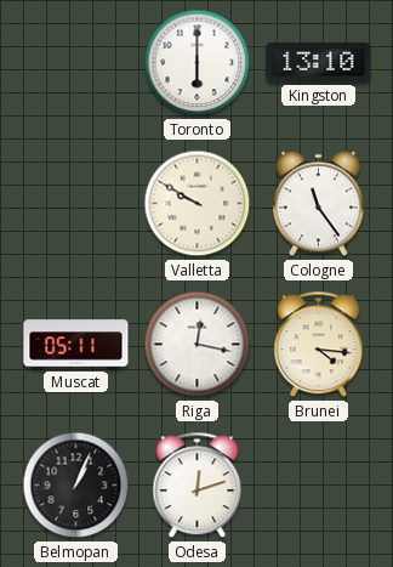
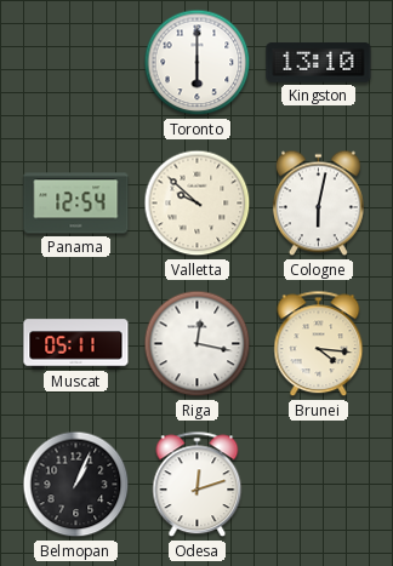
Panama: none -> 12:54
Valletta: 9:50 -> 9:52
Cologne: 11:24 -> 6:02
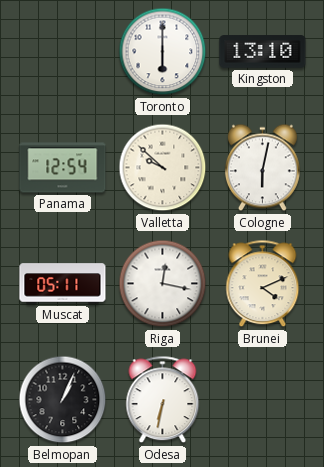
Brunei: 4:16 -> 4:11
Odesa: 12:12 -> 6:32
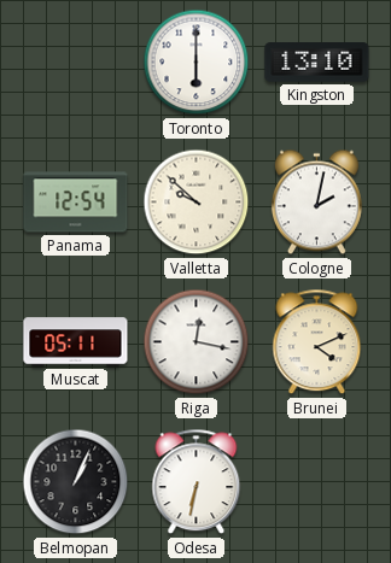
Cologne: 6:02 -> 2:02
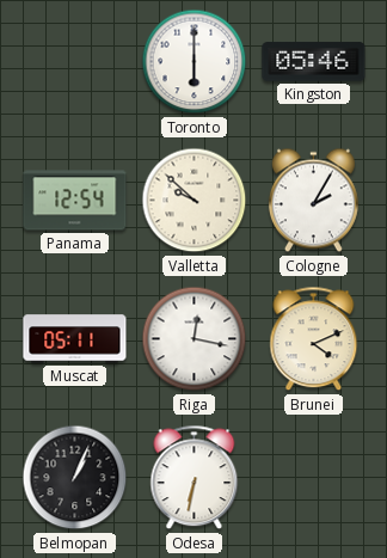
Kingston: 13:10 -> 05:46
Cologne: 2:02 -> 2:05
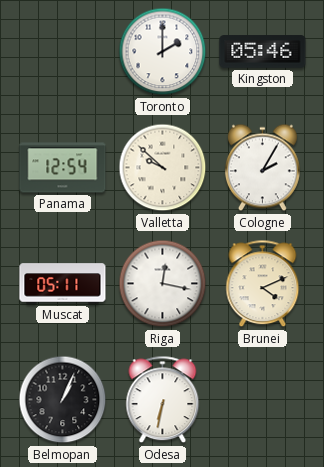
Toronto: 6:00 -> 2:00
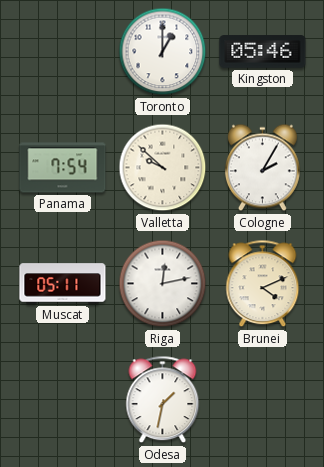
Toronto: 2:00 -> 1:00
Panama: 12:54 -> 7:54
Riga: 12:17 -> 12:13
Belmopan: 1:04 -> none
Odesa: 6:32 -> 1:32
